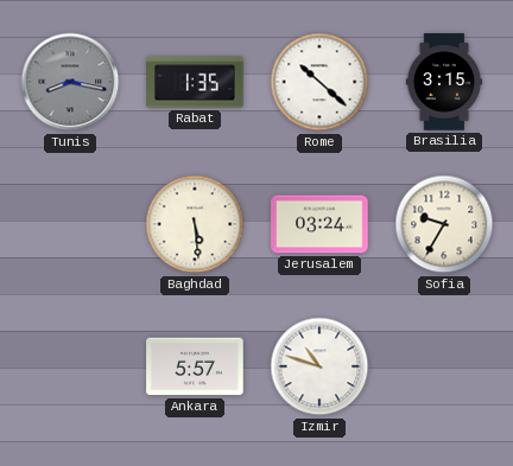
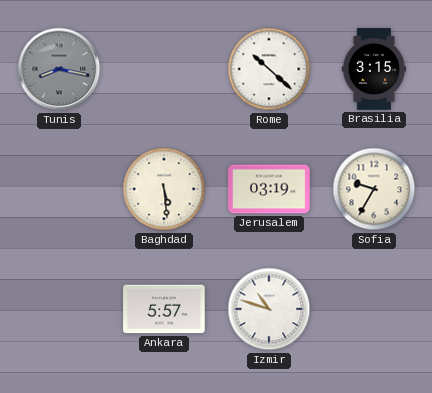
Rabat: 1:35 -> none
Jerusalem: 03:24 -> 03:19
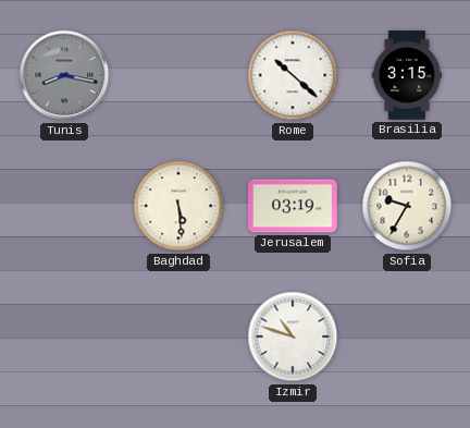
Ankara: 5:57 -> none
